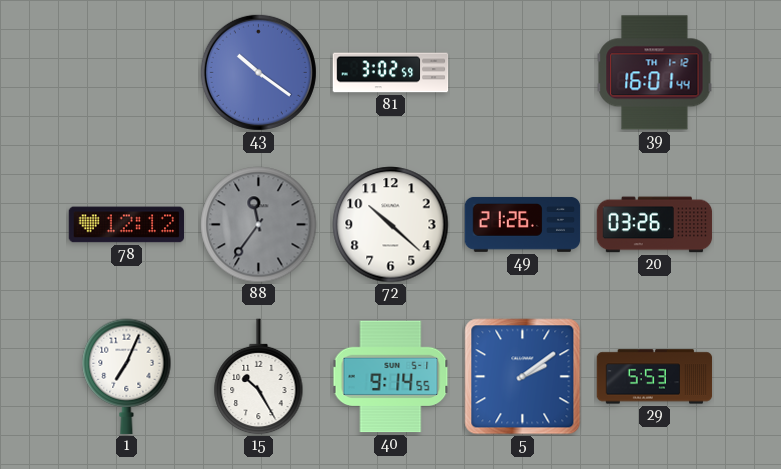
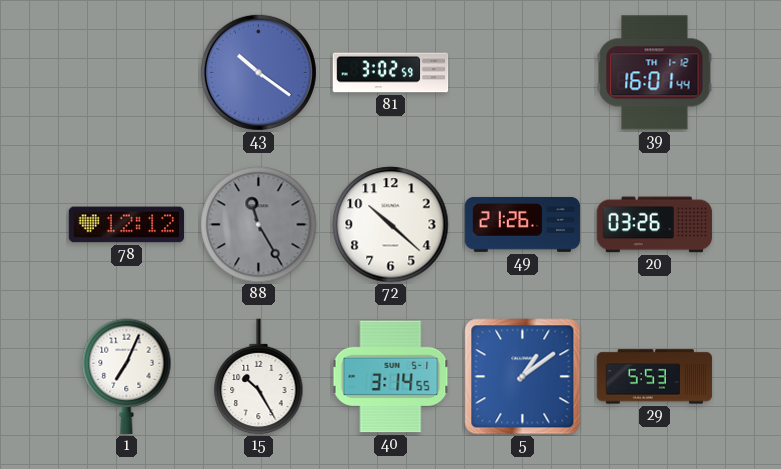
88: 11:36 -> 11:25
40: 9:14 -> 3:14
5: 2:09 -> 1:09
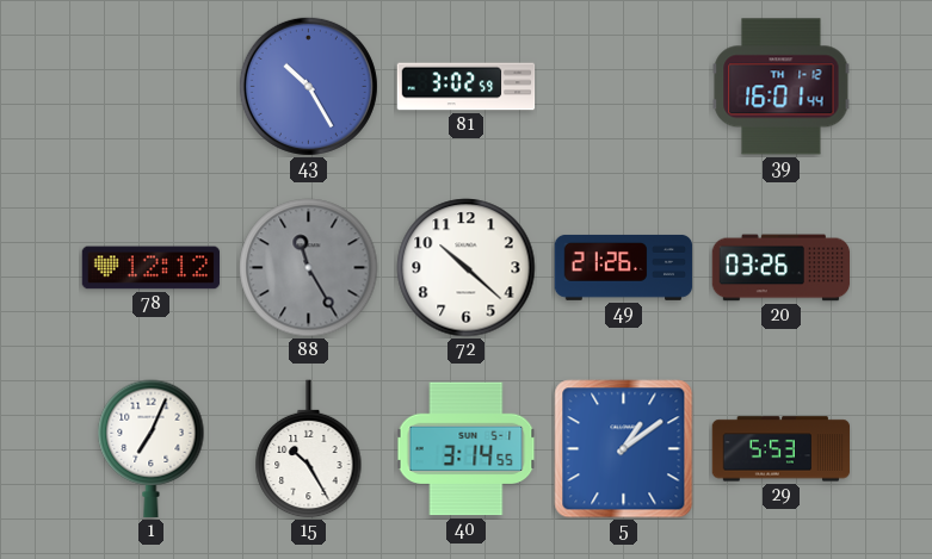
43: 10:21 -> 10:25
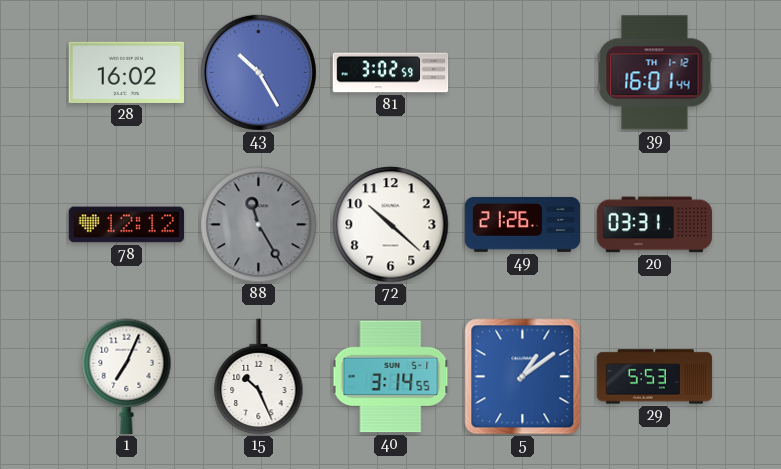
28: none -> 16:02
20: 03:26 -> 03:31
15: 10:25 -> 10:26
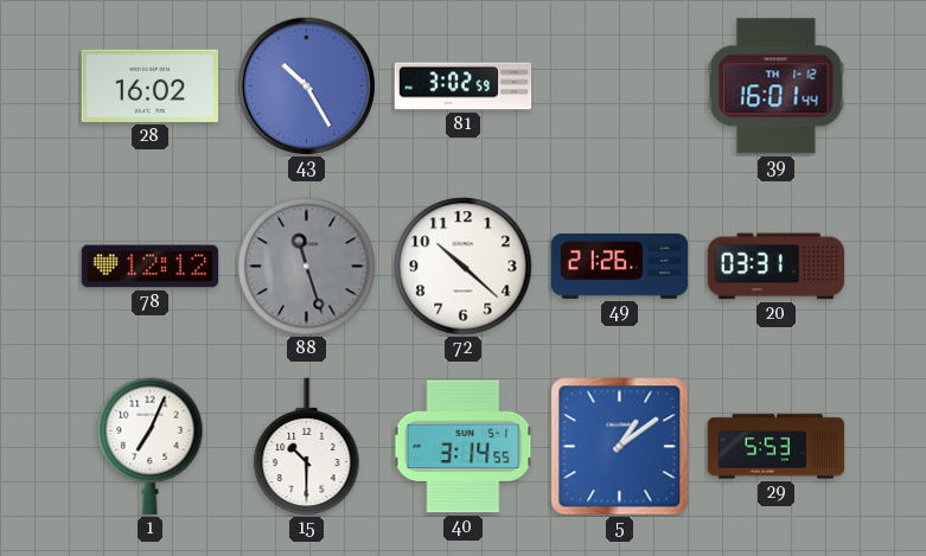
88: 11:25 -> 11:27
15: 10:26 -> 10:30
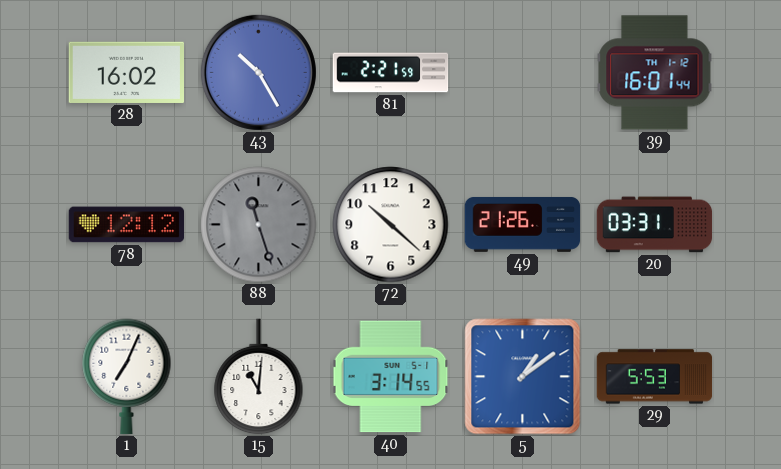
81: 3:02 -> 2:21
15: 10:30 -> 11:01
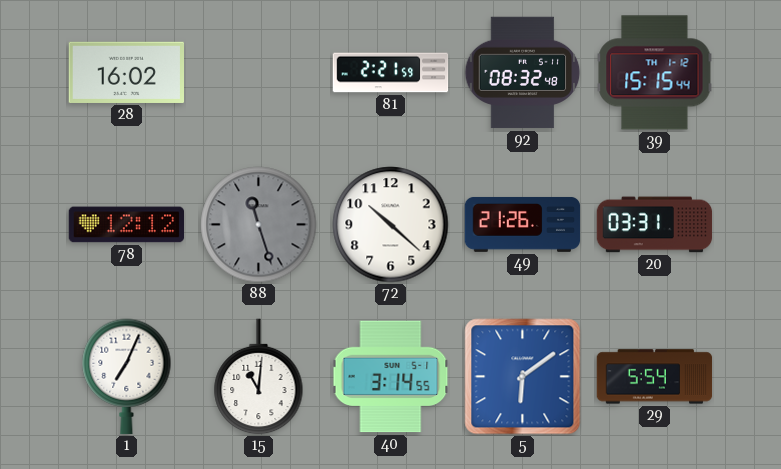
43: 10:25 -> none
92: none -> 08:32
39: 16:01 -> 15:15
5: 1:09 -> 6:09
29: 5:53 -> 5:54
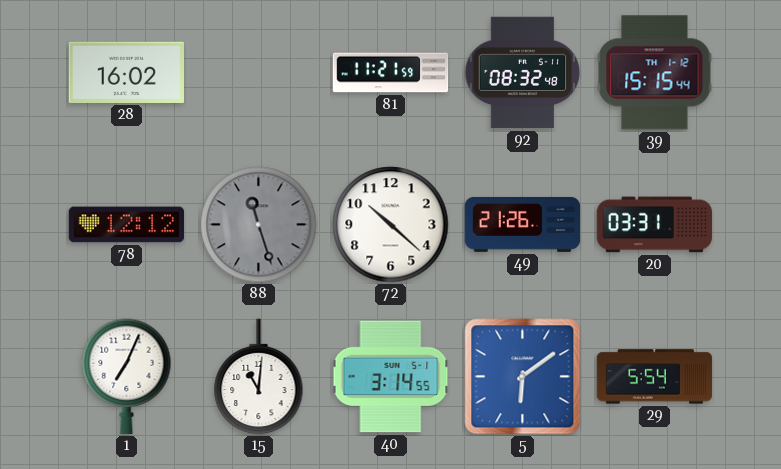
81: 2:21 -> 11:21
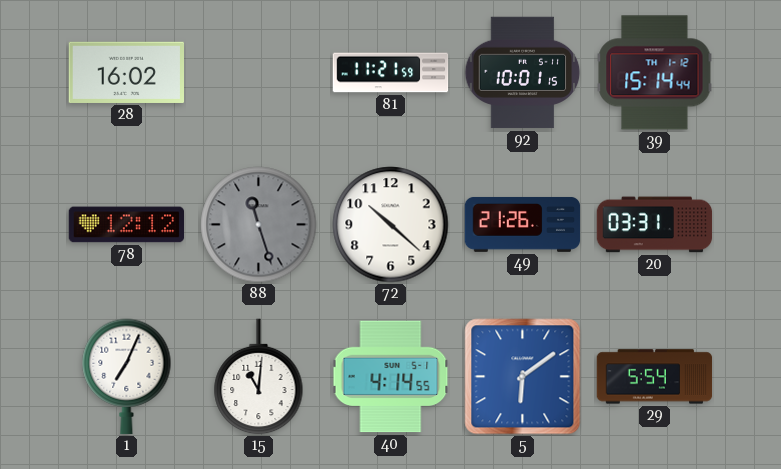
92: 08:32 -> 10:01
39: 15:15 -> 15:14
40: 3:14 -> 4:14
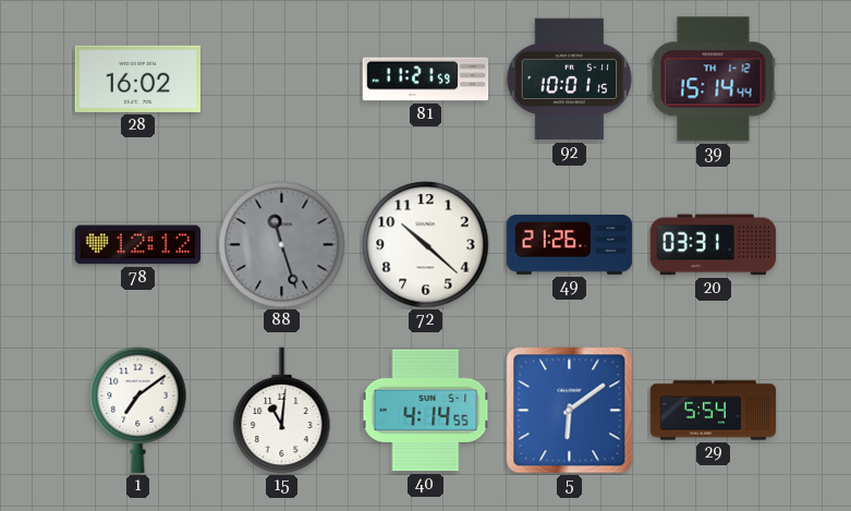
1: 7:04 -> 7:09
